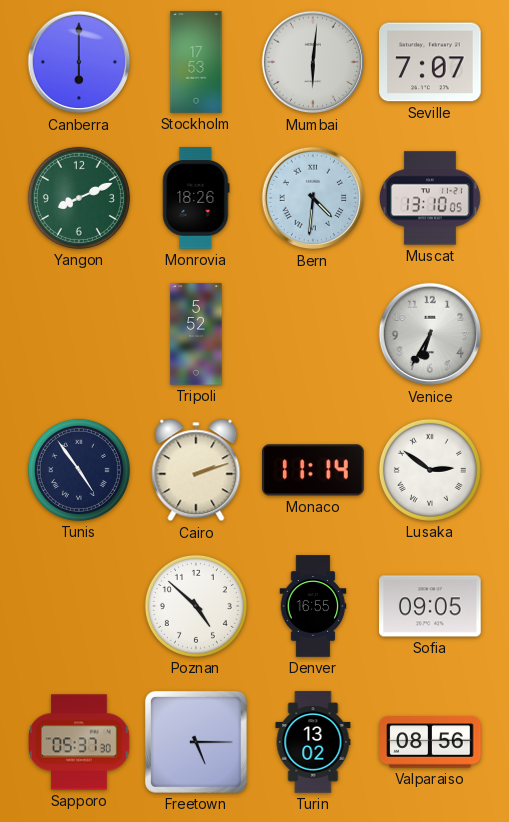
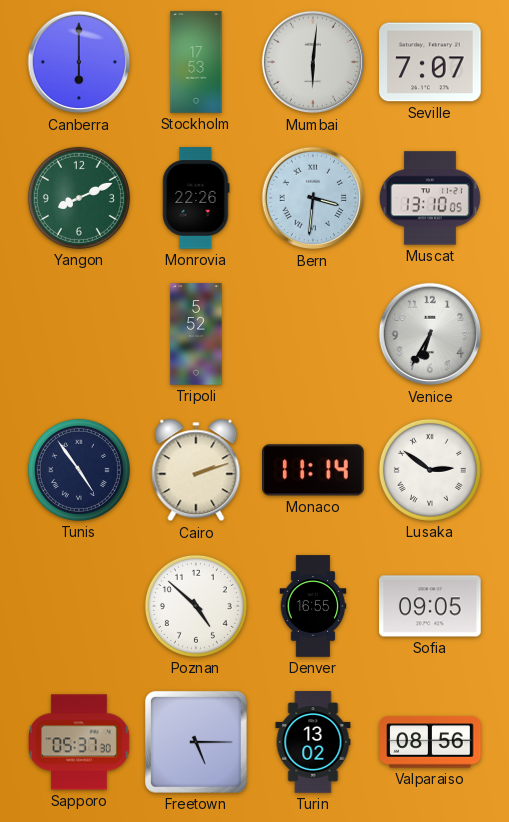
Monrovia: 18:26 -> 22:26
Bern: 4:31 -> 3:31
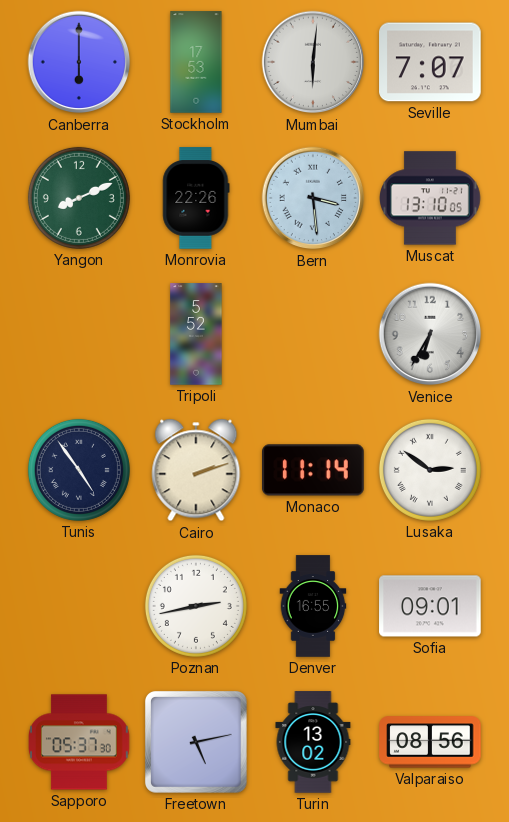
Bern: 3:31 -> 3:29
Poznan: 4:52 -> 2:43
Sofia: 09:05 -> 09:01
Freetown: 5:15 -> 5:13
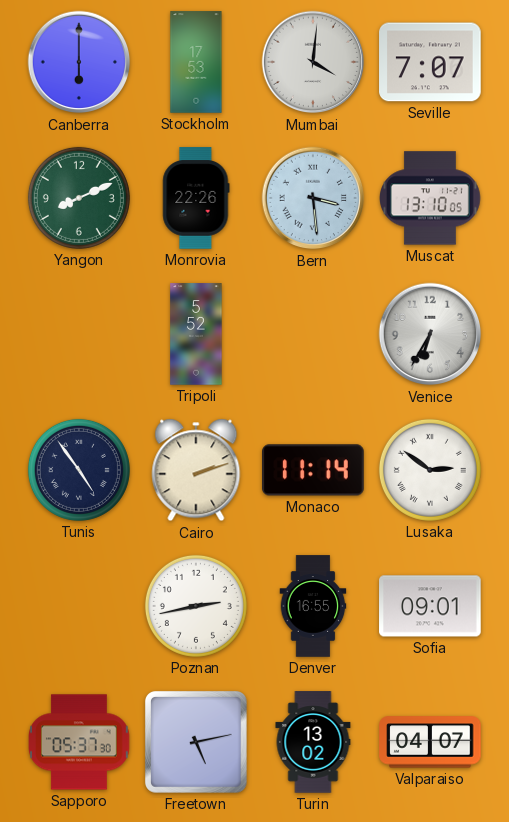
Mumbai: 6:01 -> 4:01
Valparaiso: 08:56 -> 04:07
